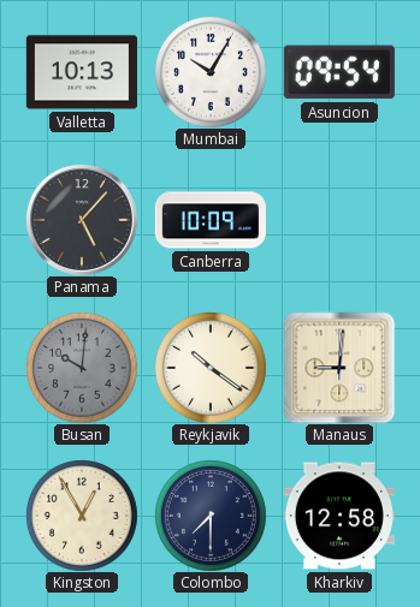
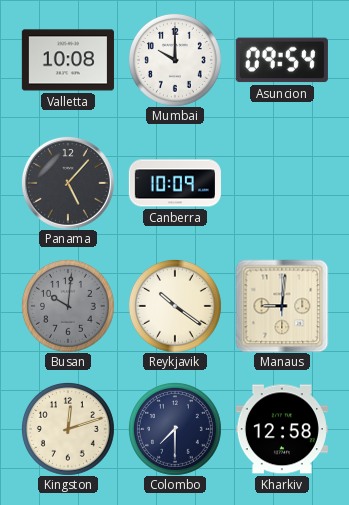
Valletta: 10:13 -> 10:08
Mumbai: 10:05 -> 10:00
Kingston: 12:55 -> 12:12
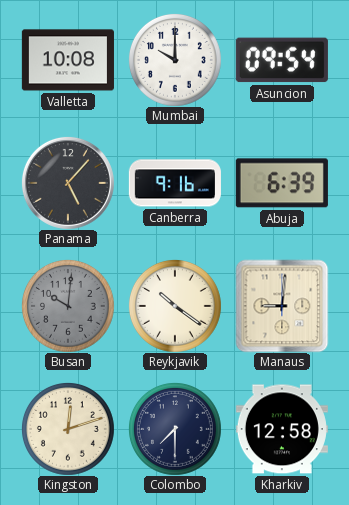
Canberra: 10:09 -> 9:16
Abuja: none -> 6:39
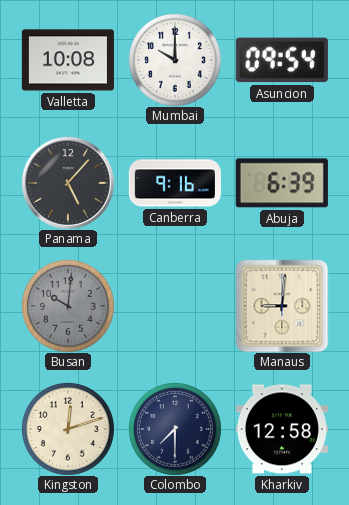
Reykjavik: 10:21 -> none
